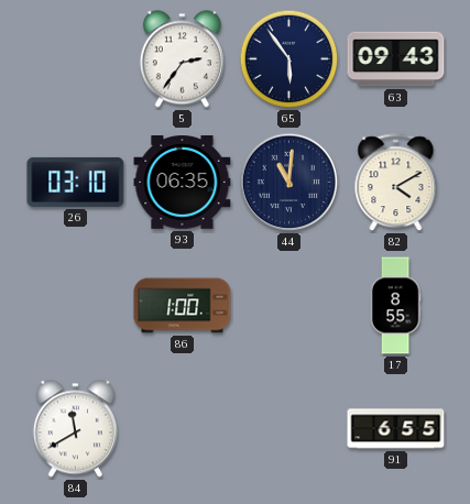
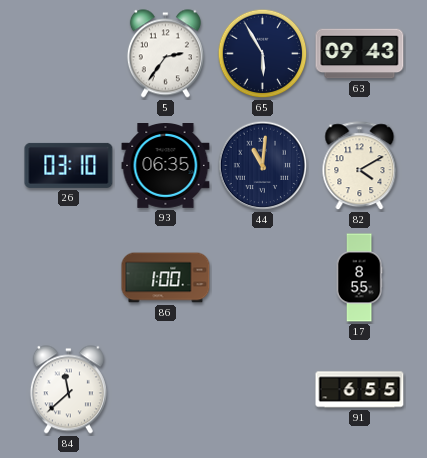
65: 5:54 -> 5:55
84: 11:40 -> 11:38
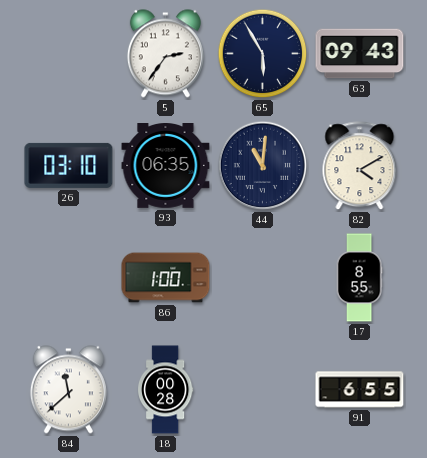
18: none -> 00:28
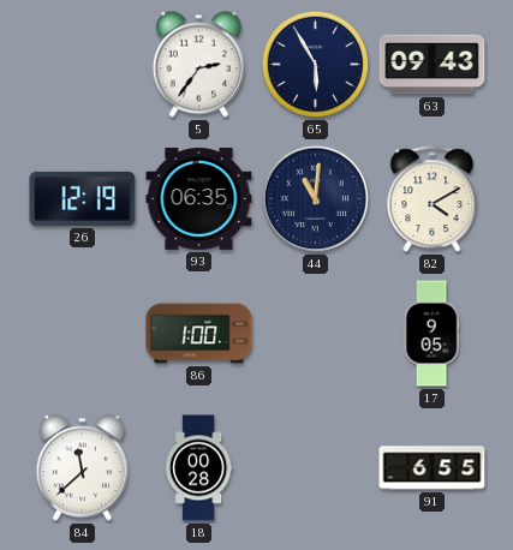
26: 03:10 -> 12:19
17: 8:55 -> 9:05
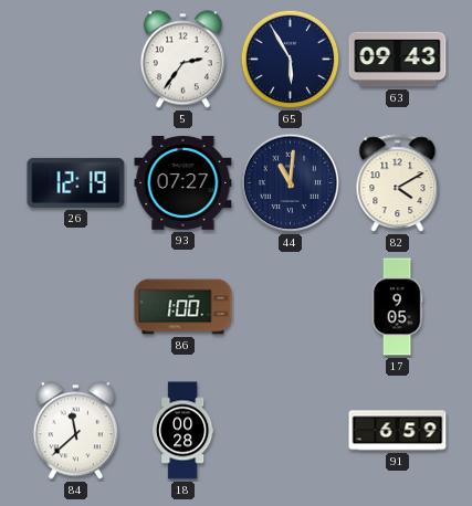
93: 06:35 -> 07:27
91: 6:55 -> 6:59
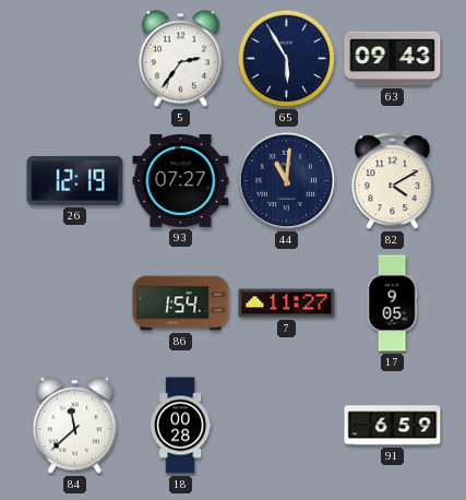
86: 1:00 -> 1:54
7: none -> 11:27
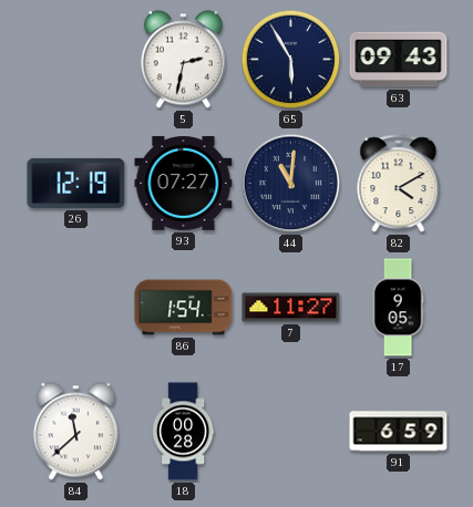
5: 2:36 -> 2:32
